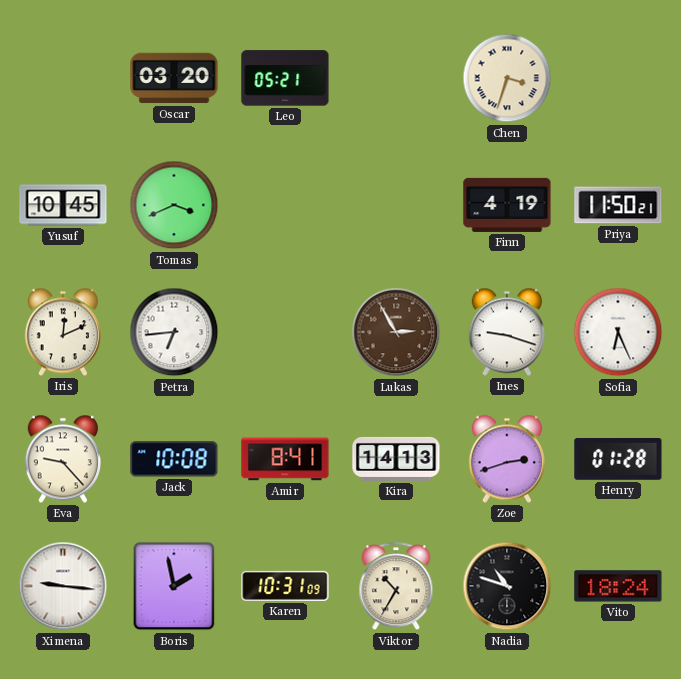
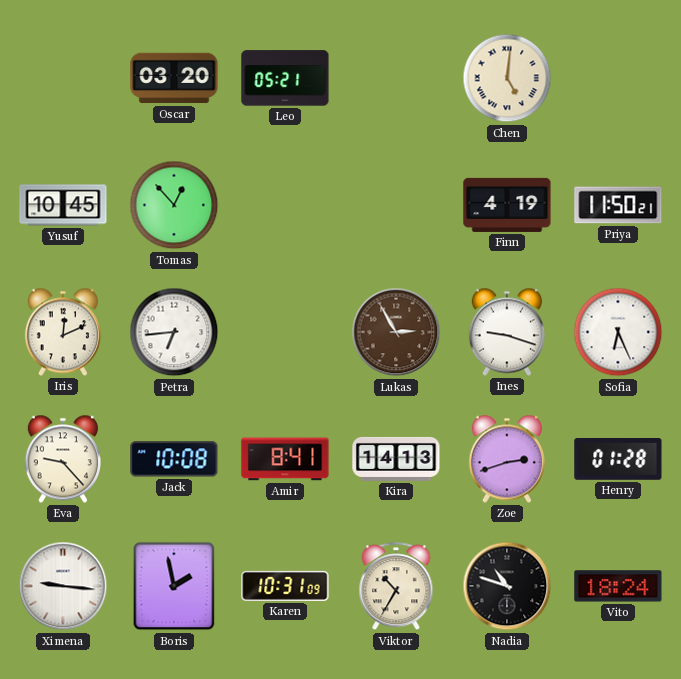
Chen: 3:33 -> 5:01
Tomas: 3:41 -> 12:53
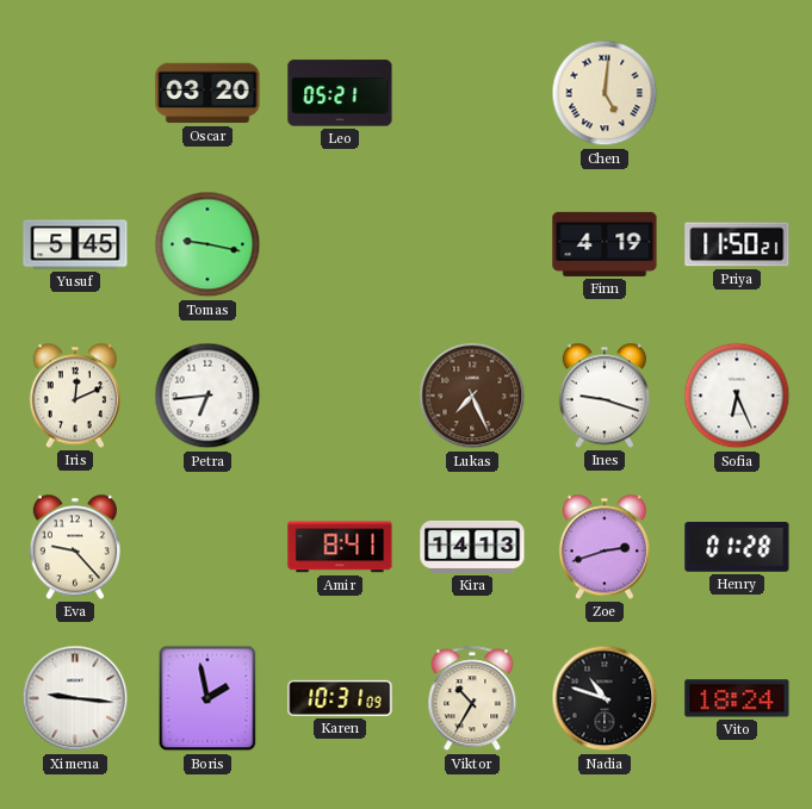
Yusuf: 10:45 -> 5:45
Tomas: 12:53 -> 9:17
Lukas: 2:55 -> 7:26
Jack: 10:08 -> none
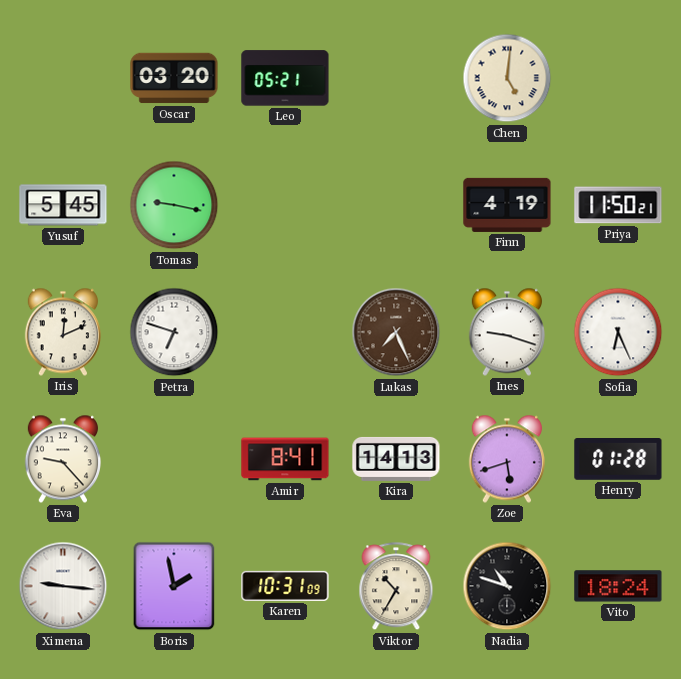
Petra: 6:44 -> 6:48
Zoe: 2:42 -> 5:42
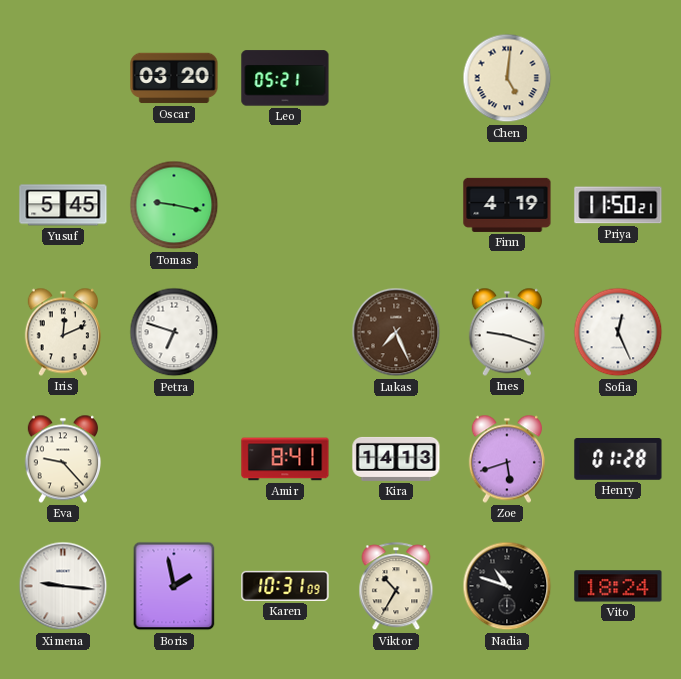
Sofia: 6:26 -> 12:26
